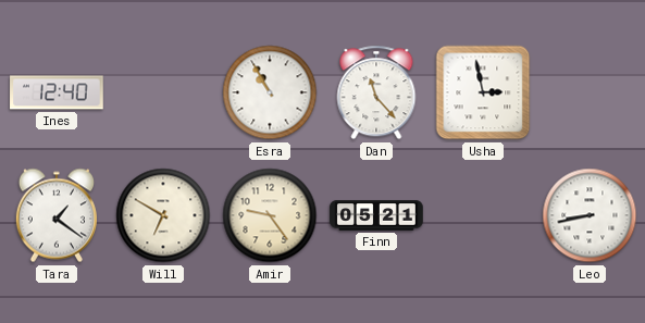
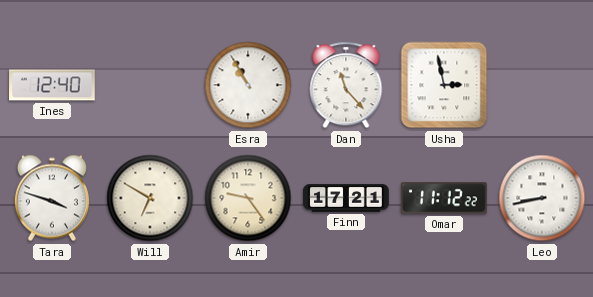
Tara: 1:21 -> 3:48
Finn: 05:21 -> 17:21
Omar: none -> 11:12
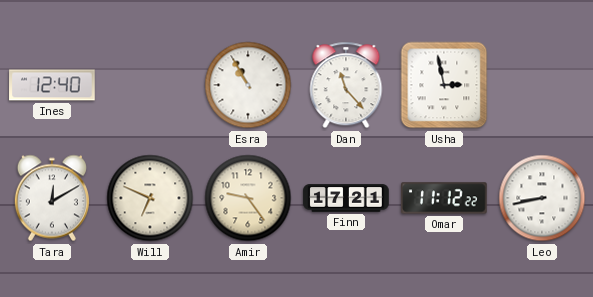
Tara: 3:48 -> 12:10
Will: 6:50 -> 6:49
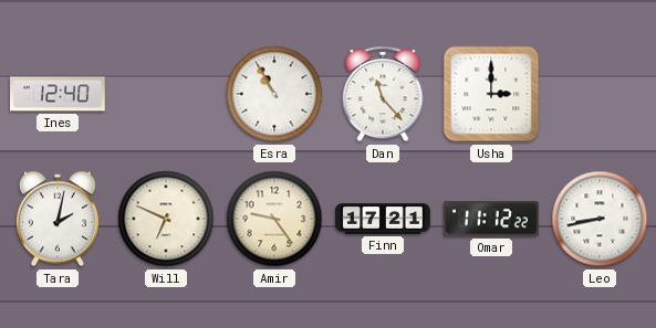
Usha: 2:58 -> 3:00
Tara: 12:10 -> 2:02
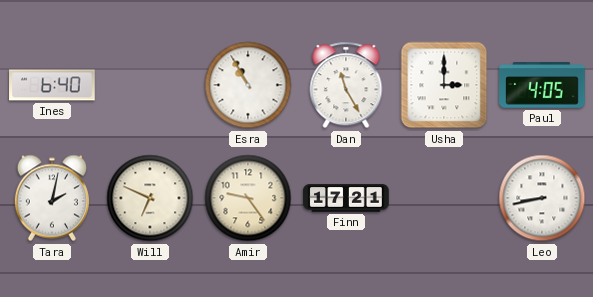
Ines: 12:40 -> 6:40
Dan: 11:23 -> 11:25
Paul: none -> 4:05
Omar: 11:12 -> none
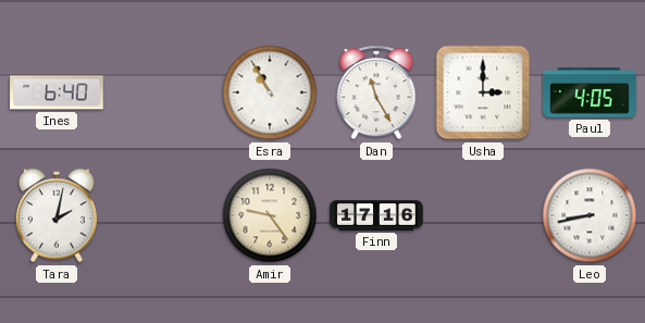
Will: 6:49 -> none
Finn: 17:21 -> 17:16
